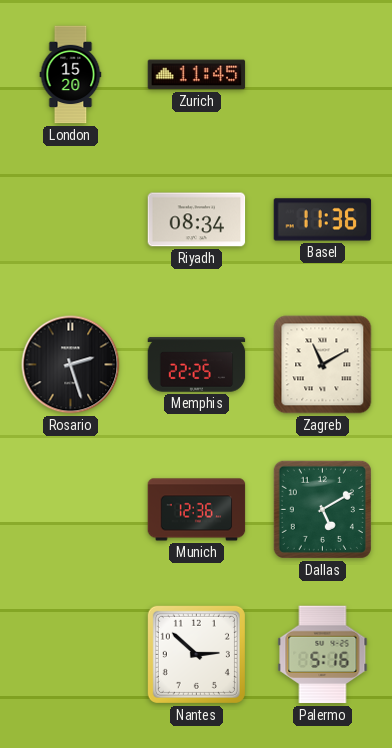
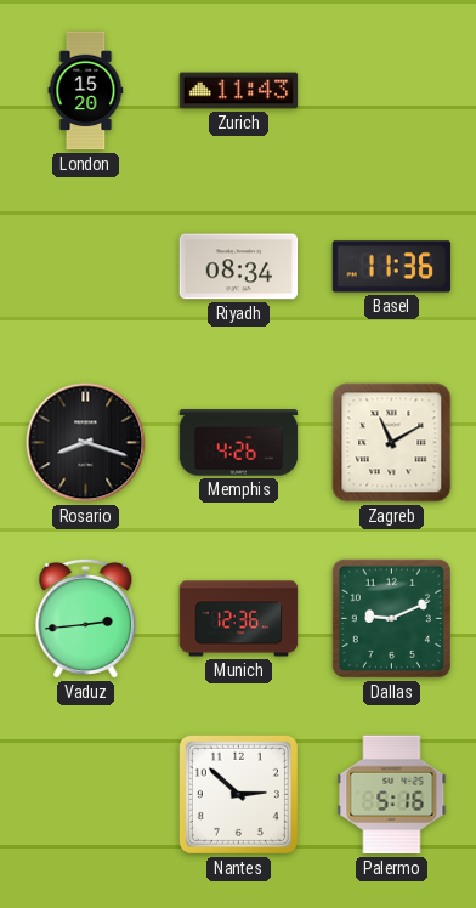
Zurich: 11:45 -> 11:43
Rosario: 2:27 -> 8:18
Memphis: 22:25 -> 4:26
Vaduz: none -> 2:44
Dallas: 5:10 -> 9:11
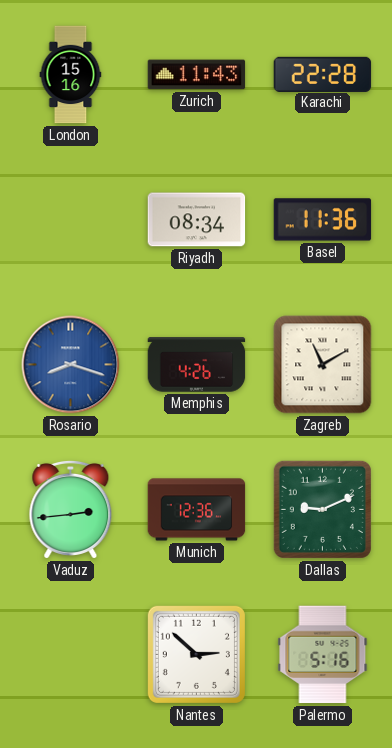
London: 15:20 -> 15:16
Karachi: none -> 22:28
Rosario dial: black -> blue
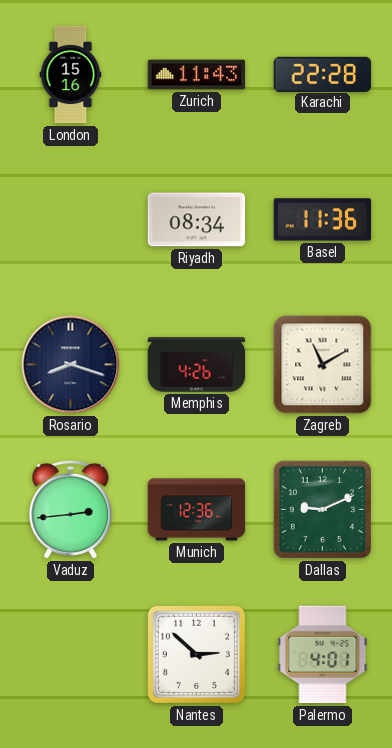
Rosario dial: blue -> navy
Palermo: 5:16 -> 4:01
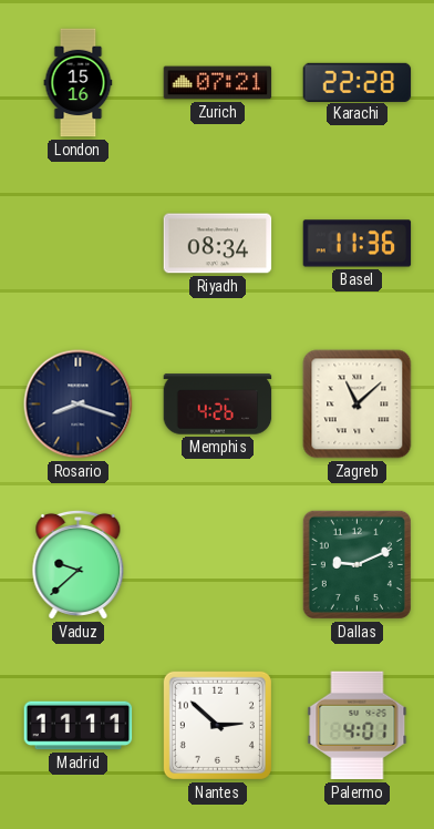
Zurich: 11:43 -> 07:21
Zagreb: 11:10 -> 11:08
Vaduz: 2:44 -> 9:38
Munich: 12:36 -> none
Madrid: none -> 11:11
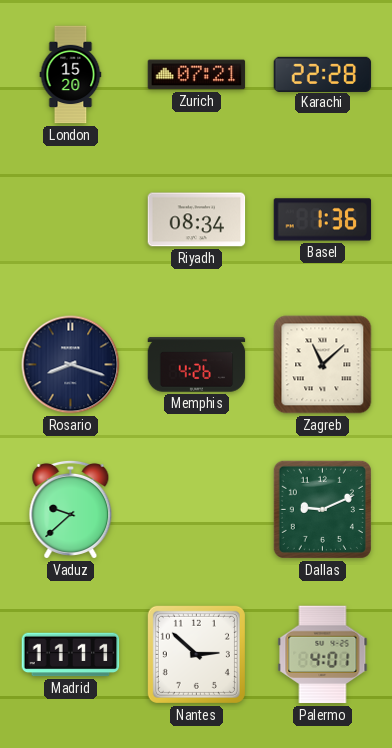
London: 15:16 -> 15:20
Basel: 11:36 -> 1:36
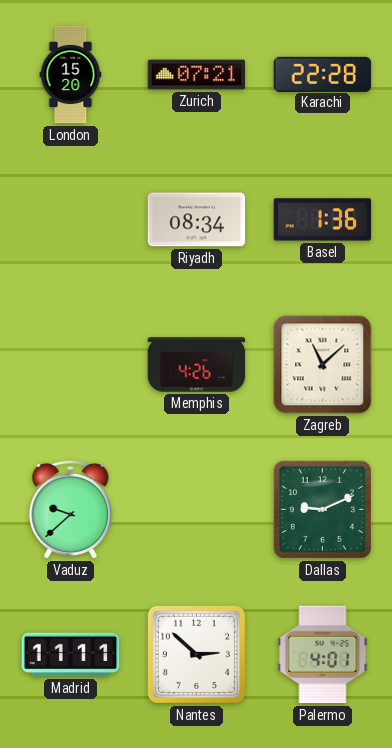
Rosario: 8:18 -> none
